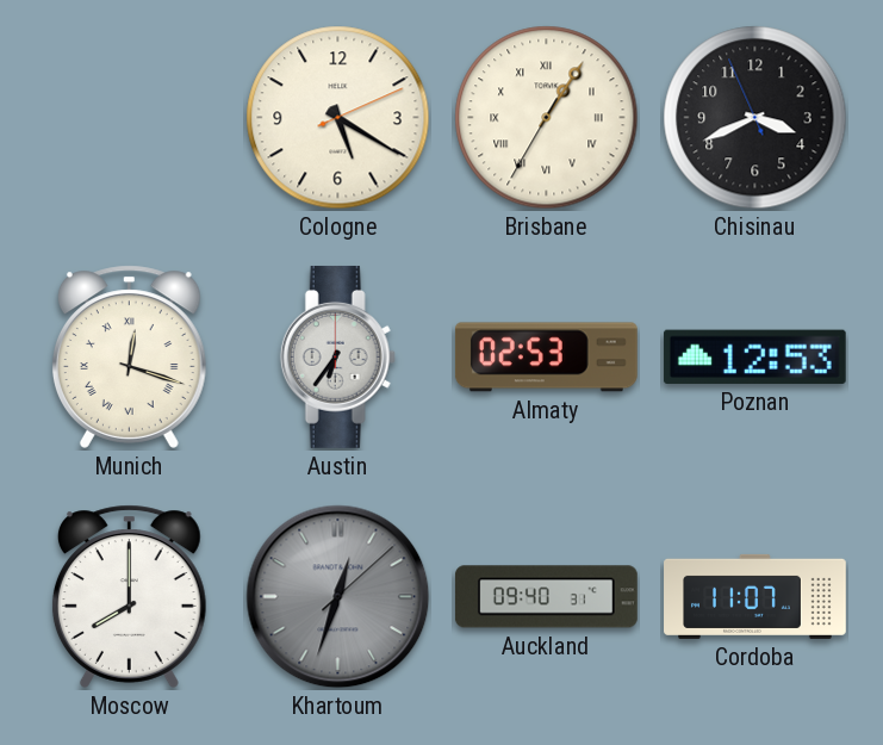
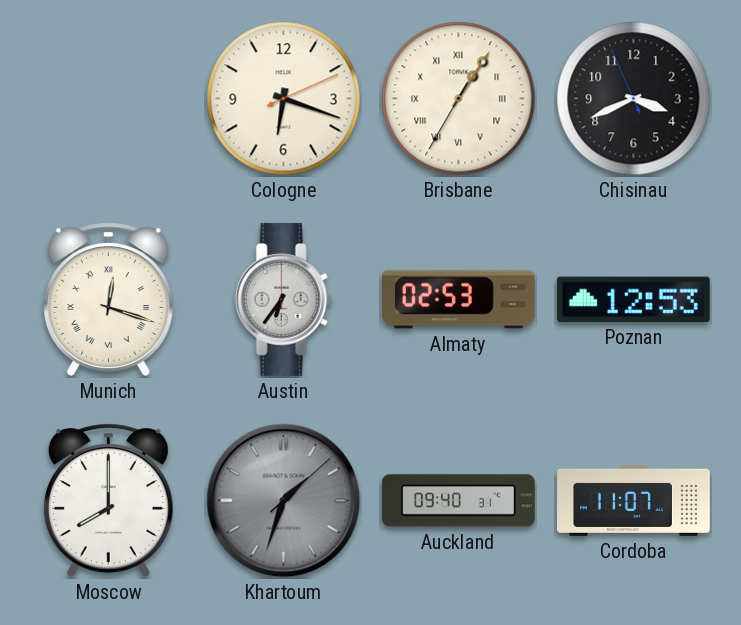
Cologne: 5:20 -> 6:18
Khartoum: 12:33 -> 1:33
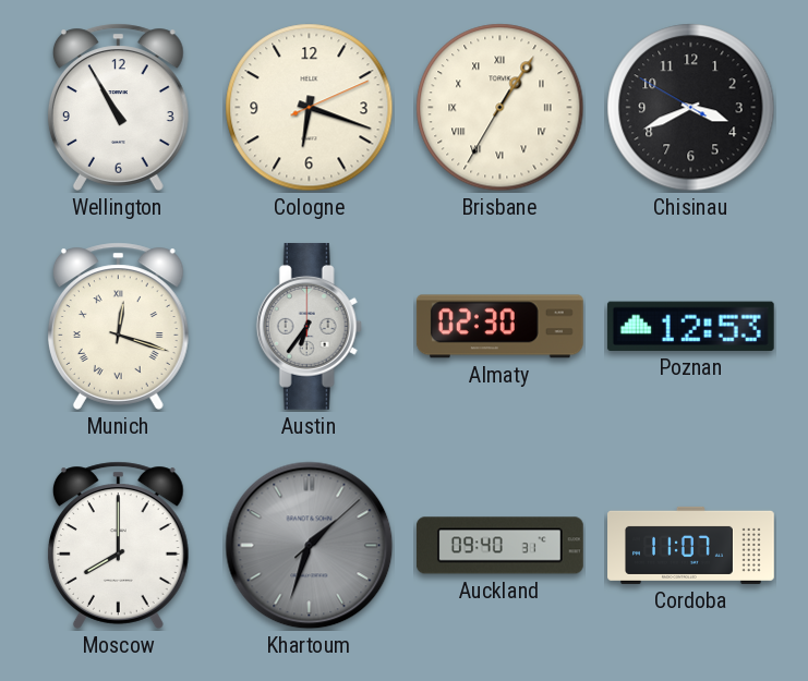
Wellington: none -> 10:55
Chisinau: 3:40:56 -> 3:40:50
Almaty: 02:53 -> 02:30
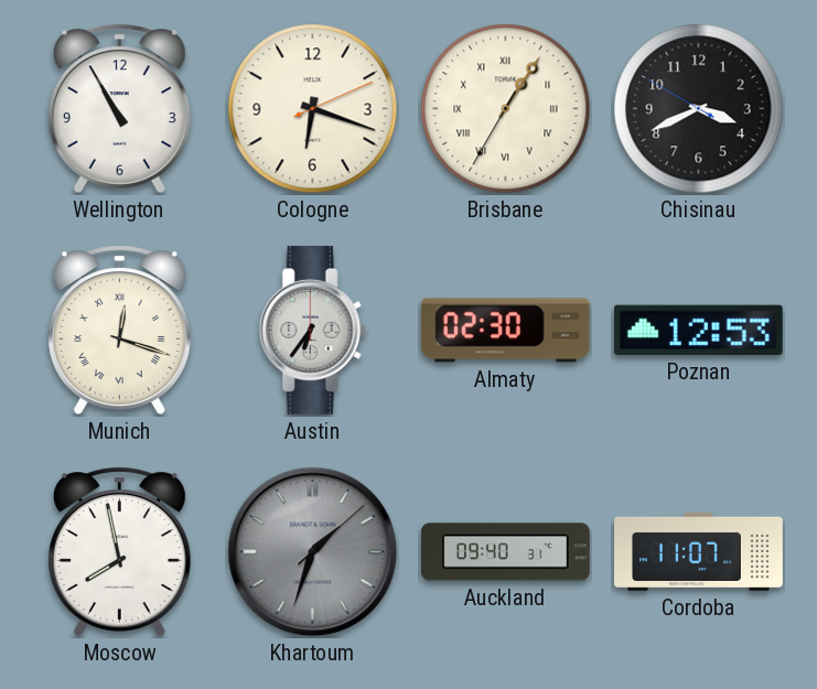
Moscow: 8:00 -> 7:58
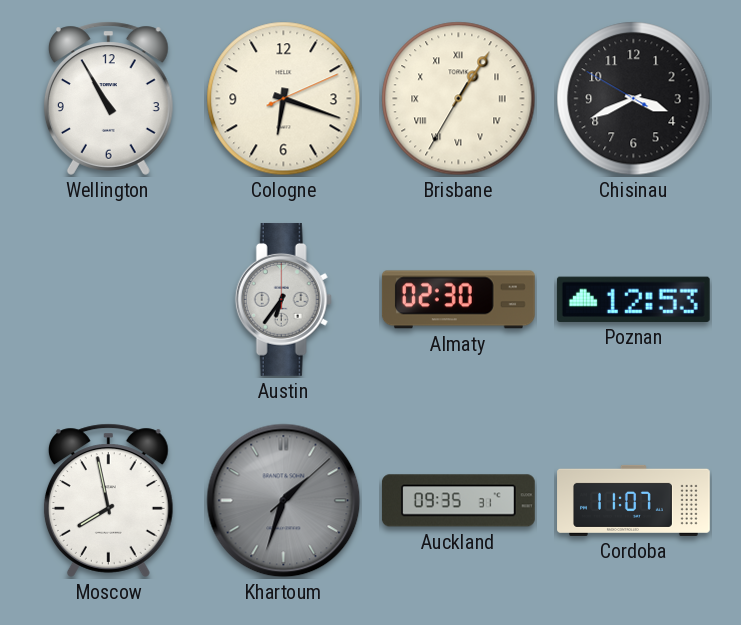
Munich: 12:18 -> none
Auckland: 09:40 -> 09:35
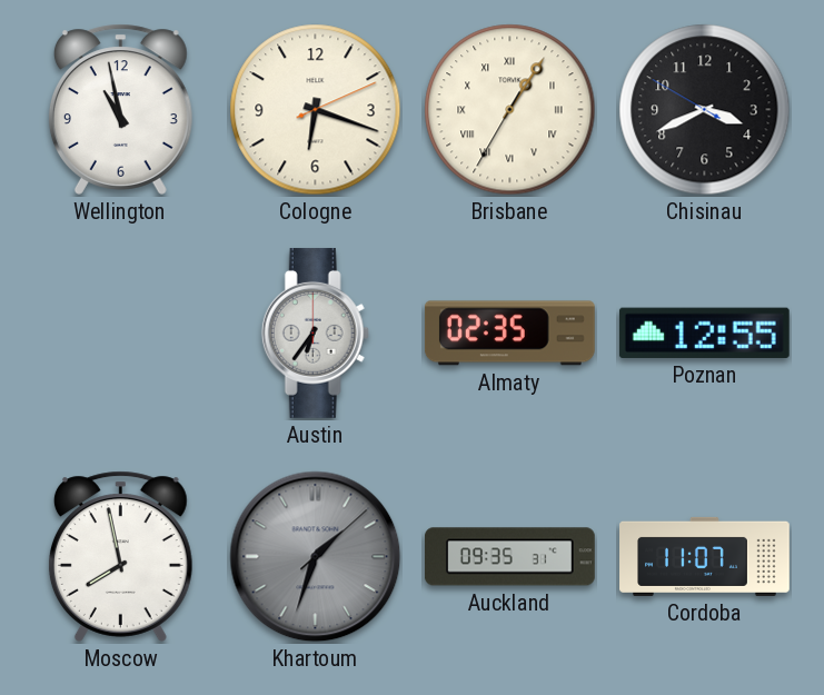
Wellington: 10:55 -> 10:58
Almaty: 02:30 -> 02:35
Poznan: 12:53 -> 12:55
